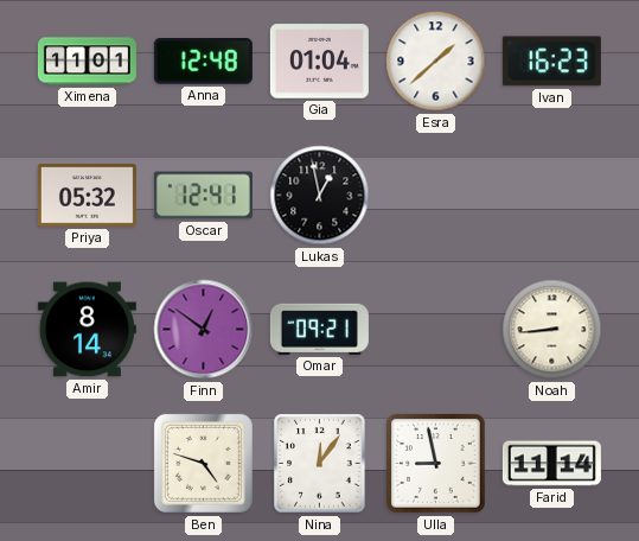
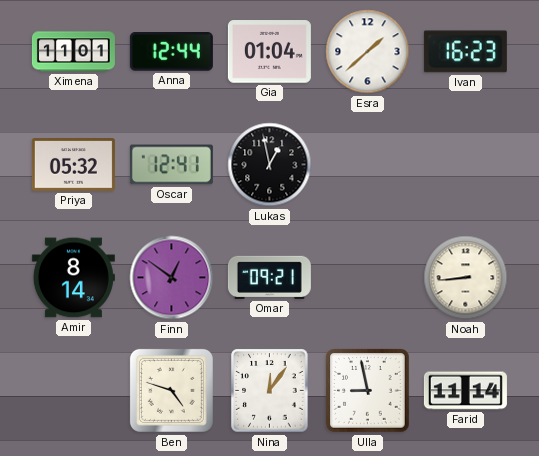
Anna: 12:48 -> 12:44
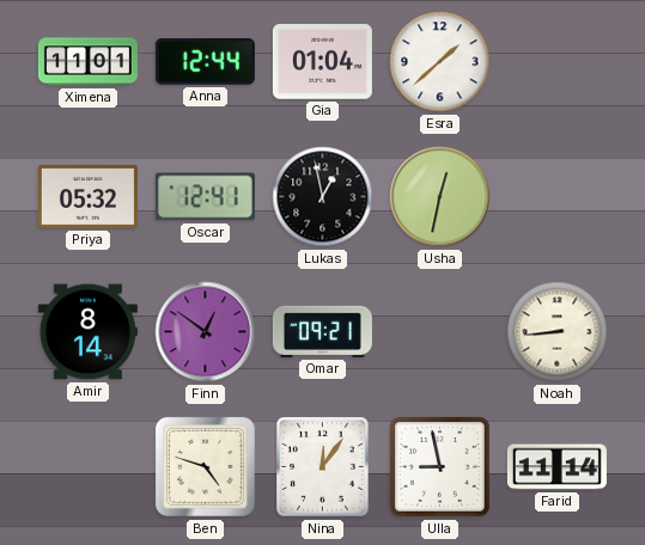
Ivan: 16:23 -> none
Usha: none -> 12:32
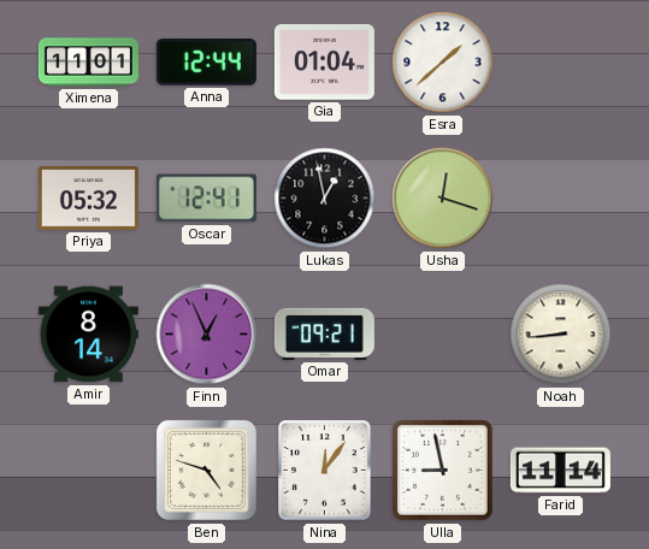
Usha: 12:32 -> 12:18
Finn: 12:51 -> 12:56
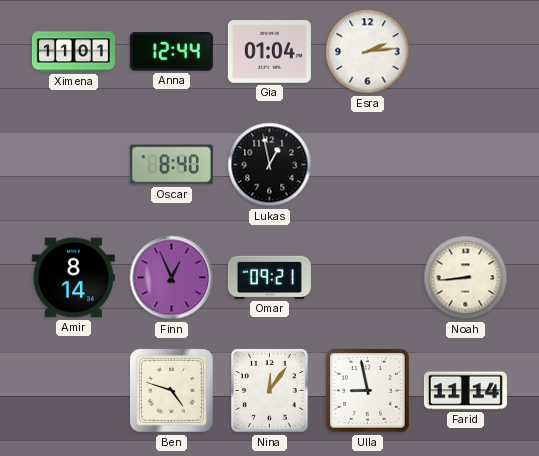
Esra: 1:38 -> 2:14
Priya: 05:32 -> none
Oscar: 12:41 -> 8:40
Usha: 12:18 -> none
